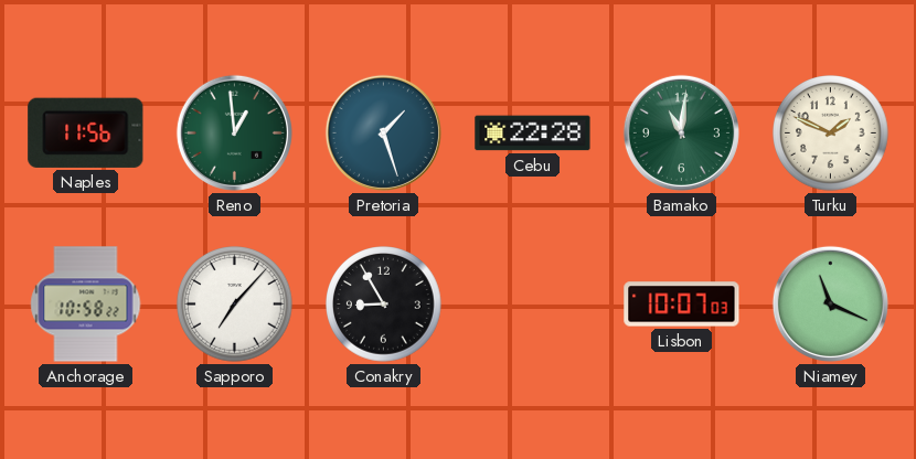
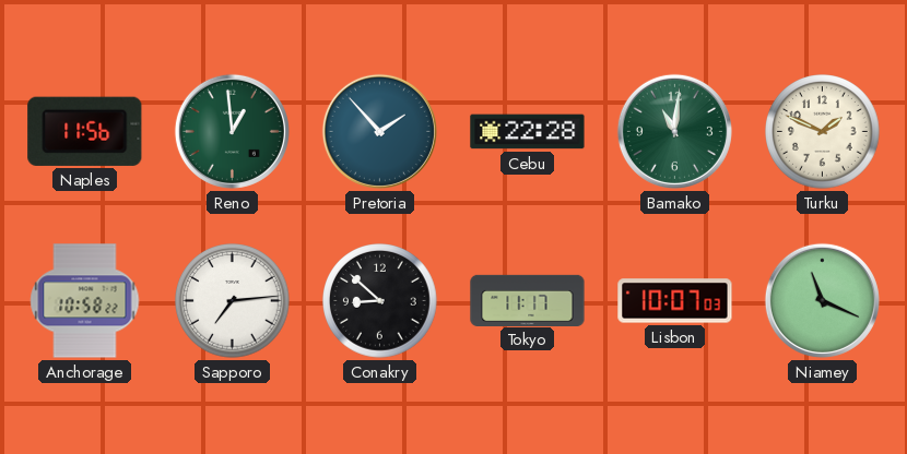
Pretoria: 1:27 -> 1:53
Sapporo: 7:07 -> 7:14
Conakry: 8:55 -> 8:52
Tokyo: none -> 11:17
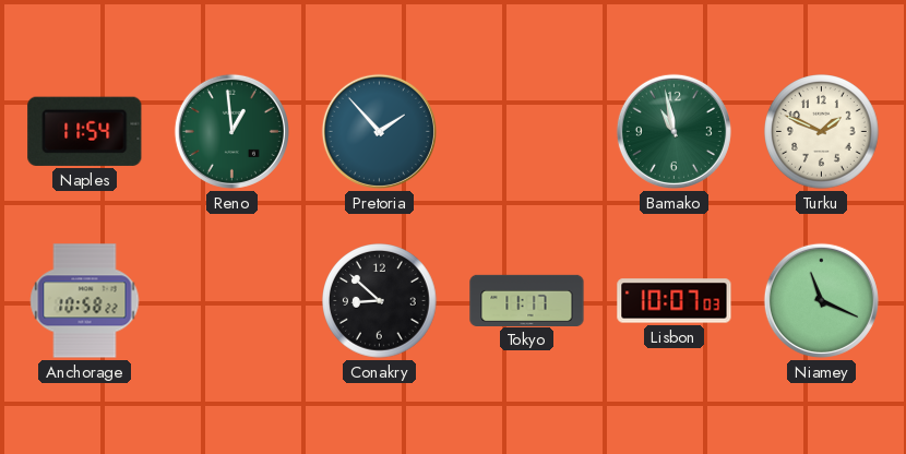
Naples: 11:56 -> 11:54
Cebu: 22:28 -> none
Bamako: 11:01 -> 10:58
Sapporo: 7:14 -> none
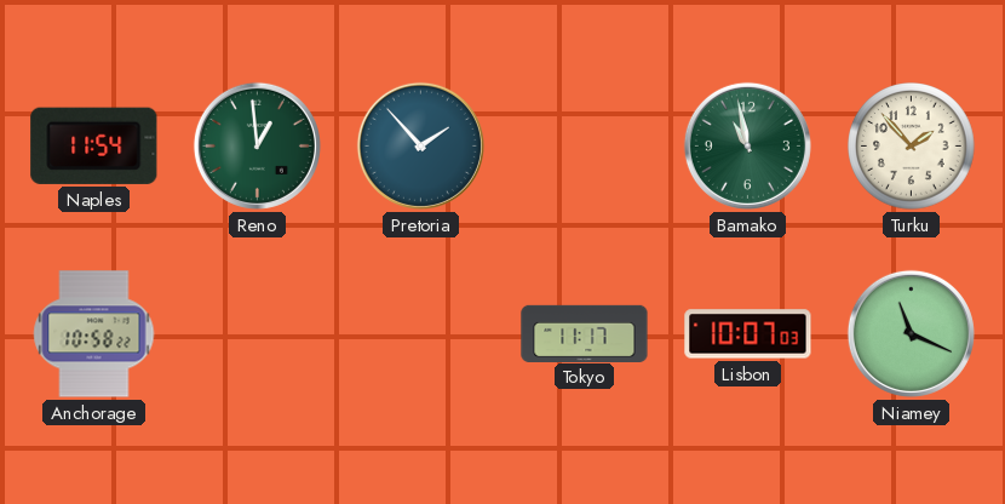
Turku: 1:49 -> 1:53
Conakry: 8:52 -> none
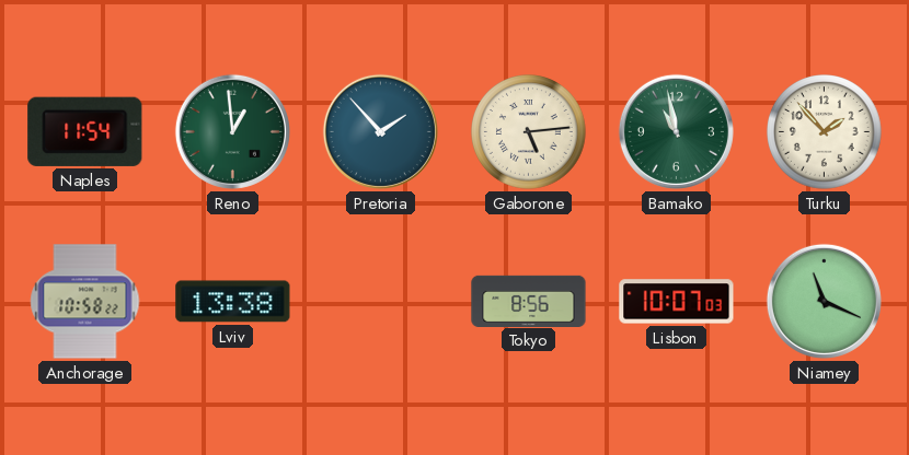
Gaborone: none -> 5:14
Lviv: none -> 13:38
Tokyo: 11:17 -> 8:56
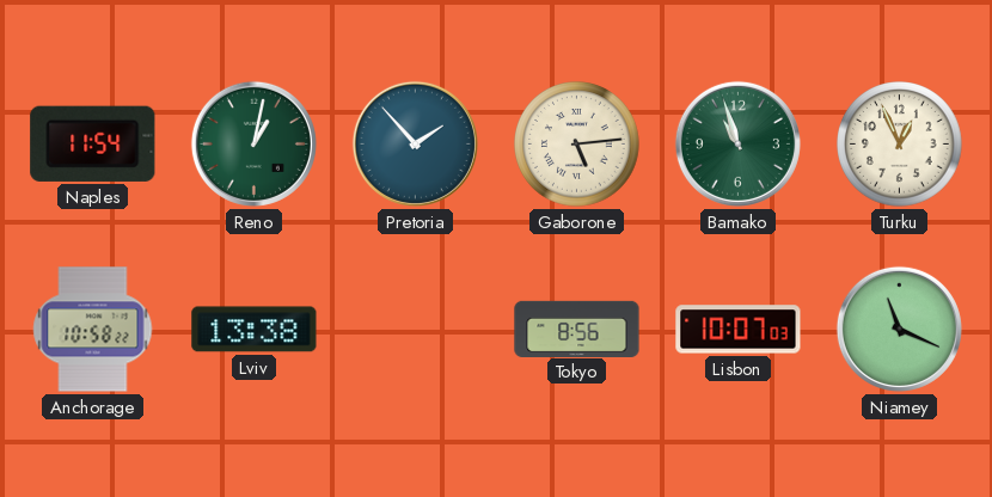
Reno: 12:59 -> 1:02
Bamako: 10:58 -> 10:57
Turku: 1:53 -> 12:56
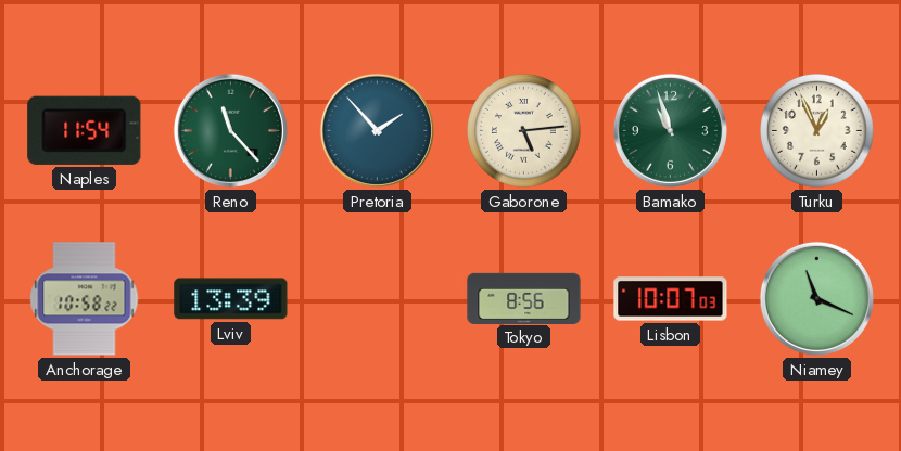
Reno: 1:02 -> 11:23
Lviv: 13:38 -> 13:39
